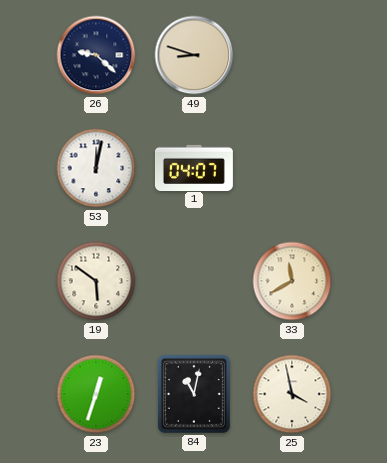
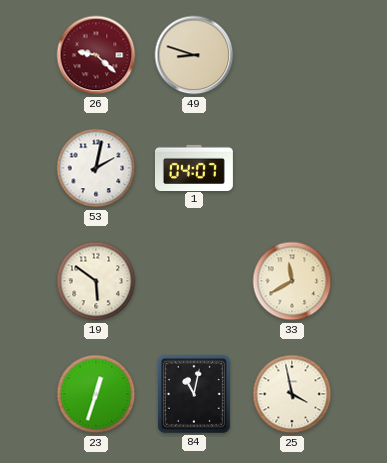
26 dial: navy -> burgundy
53: 12:02 -> 2:02
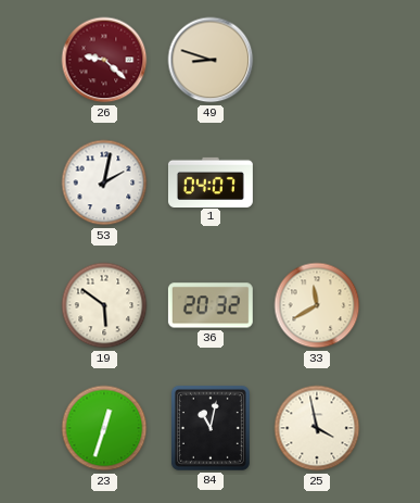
36: none -> 20:32
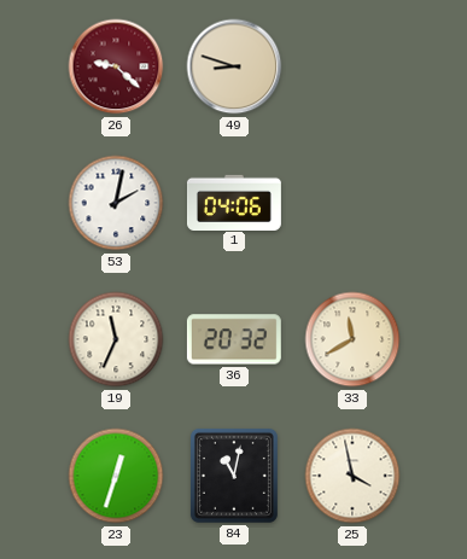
1: 04:07 -> 04:06
19: 5:51 -> 11:34
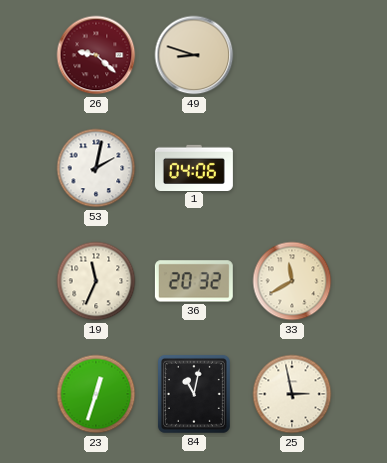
25: 3:58 -> 2:58
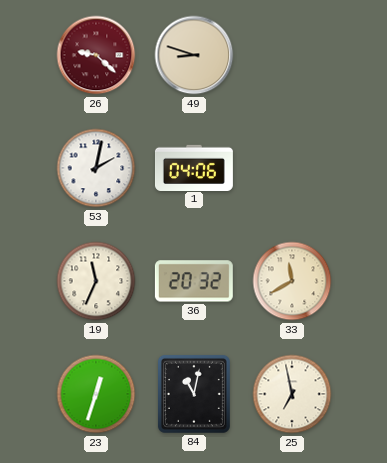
25: 2:58 -> 6:58
